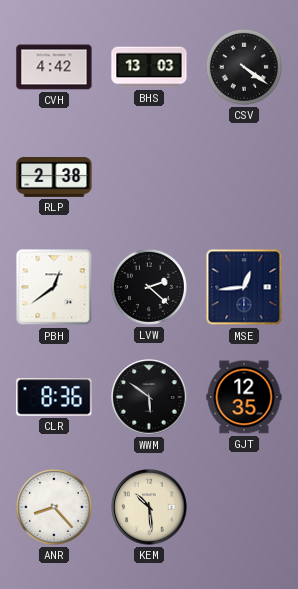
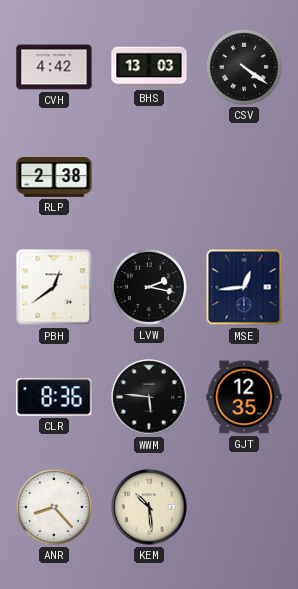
LVW: 2:22 -> 2:17
WWM: 5:51 -> 5:46
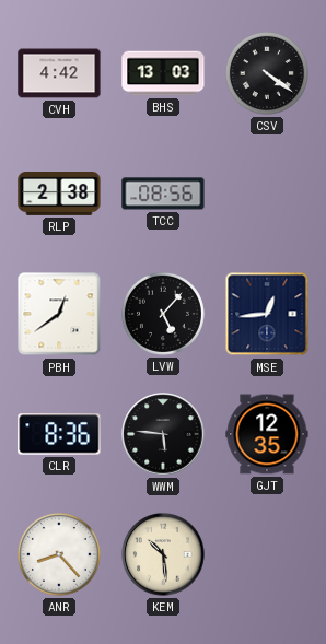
TCC: none -> 08:56
LVW: 2:17 -> 5:07
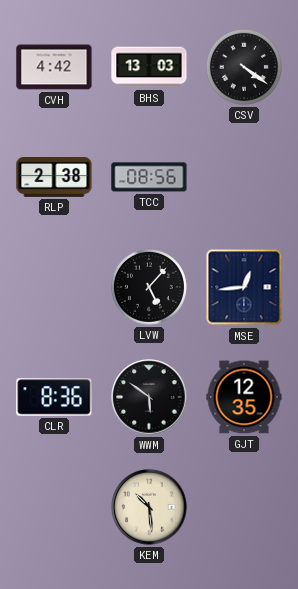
PBH: 12:39 -> none
WWM: 5:46 -> 5:51
ANR: 8:23 -> none
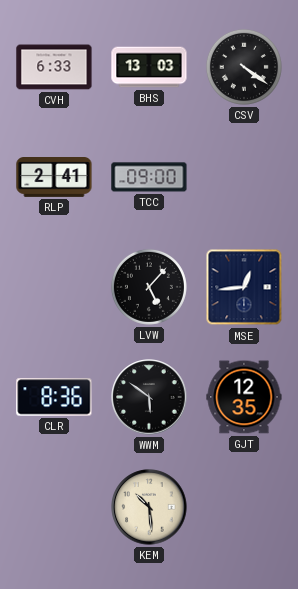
CVH: 4:42 -> 6:33
RLP: 2:38 -> 2:41
TCC: 08:56 -> 09:00
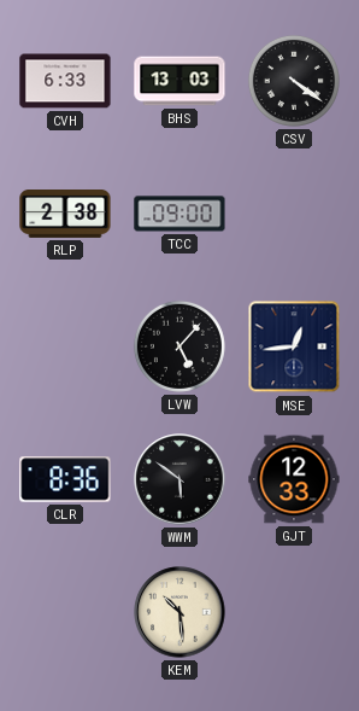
RLP: 2:41 -> 2:38
GJT: 12:35 -> 12:33
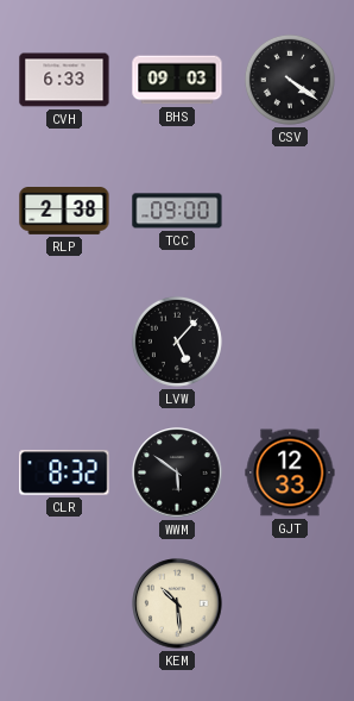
BHS: 13:03 -> 09:03
MSE: 12:44 -> none
CLR: 8:36 -> 8:32
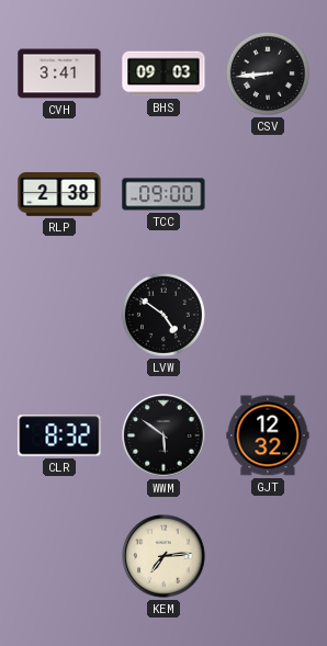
CVH: 6:33 -> 3:41
CSV: 4:21 -> 8:44
LVW: 5:07 -> 4:51
GJT: 12:33 -> 12:32
KEM: 10:29 -> 7:14
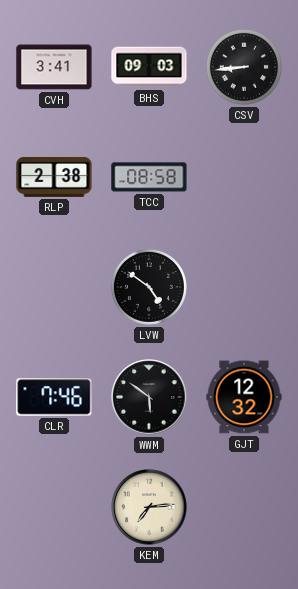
TCC: 09:00 -> 08:58
CLR: 8:32 -> 7:46
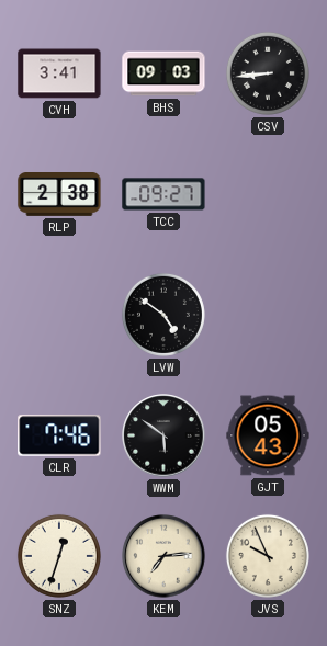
TCC: 08:58 -> 09:27
GJT: 12:32 -> 05:43
SNZ: none -> 12:33
JVS: none -> 9:56
